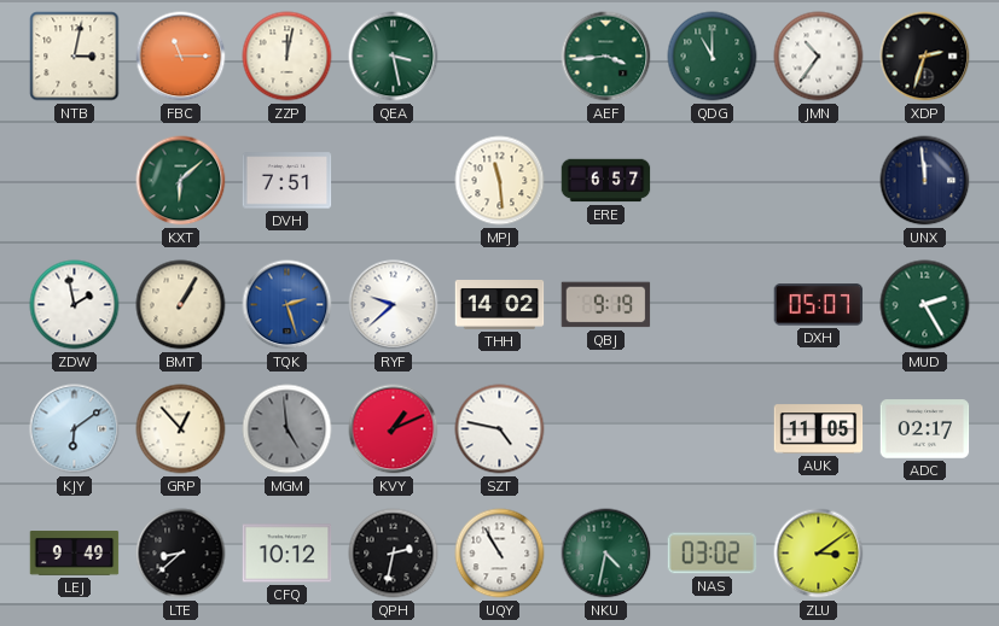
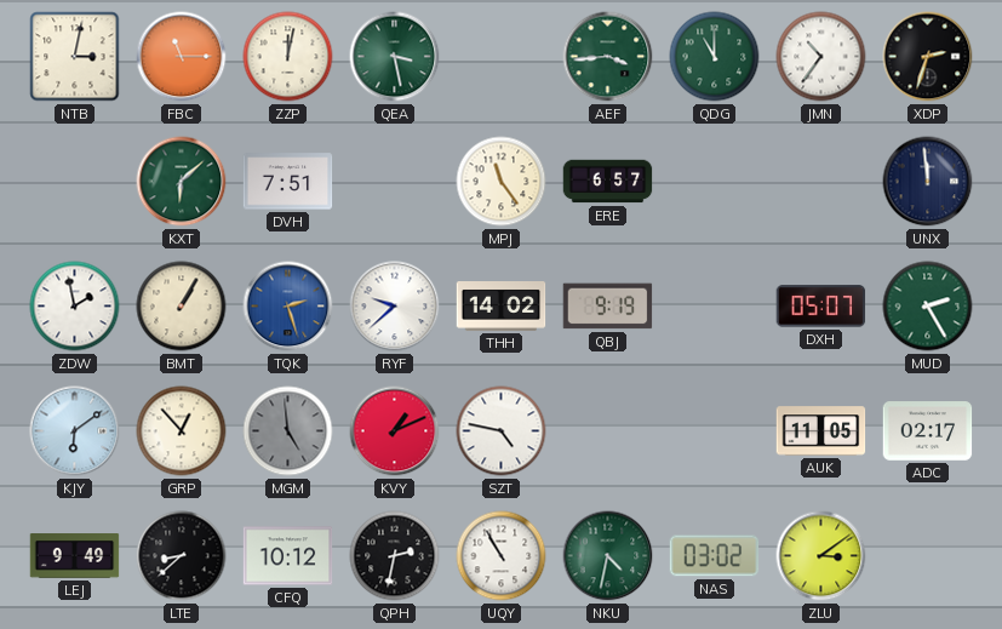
MPJ: 11:29 -> 11:24
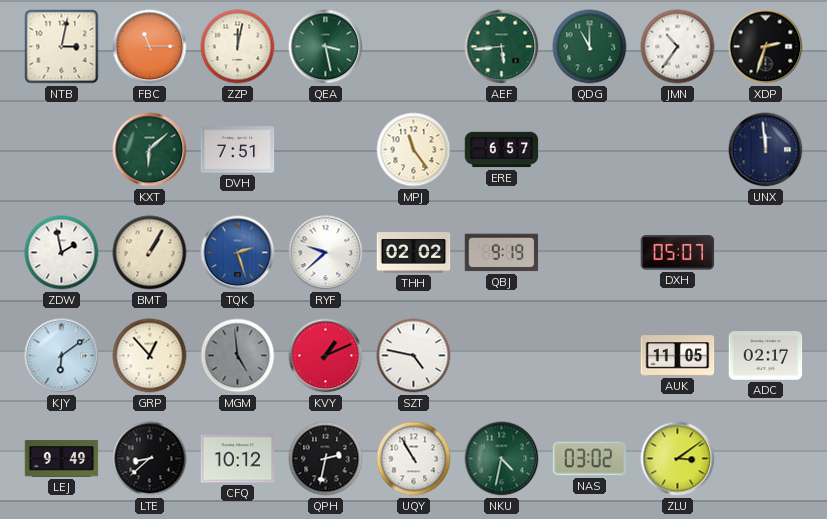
AEF: 3:44 -> 5:44
THH: 14:02 -> 02:02
MUD: 2:25 -> none
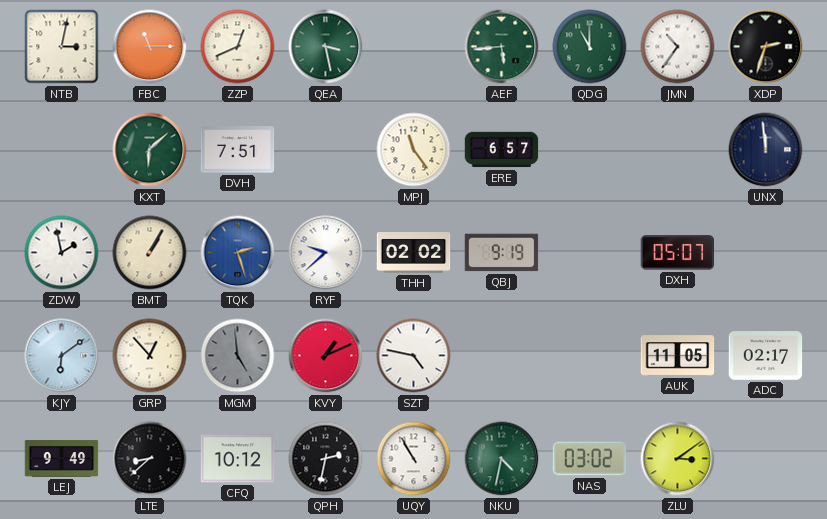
ZZP: 12:02 -> 12:41
